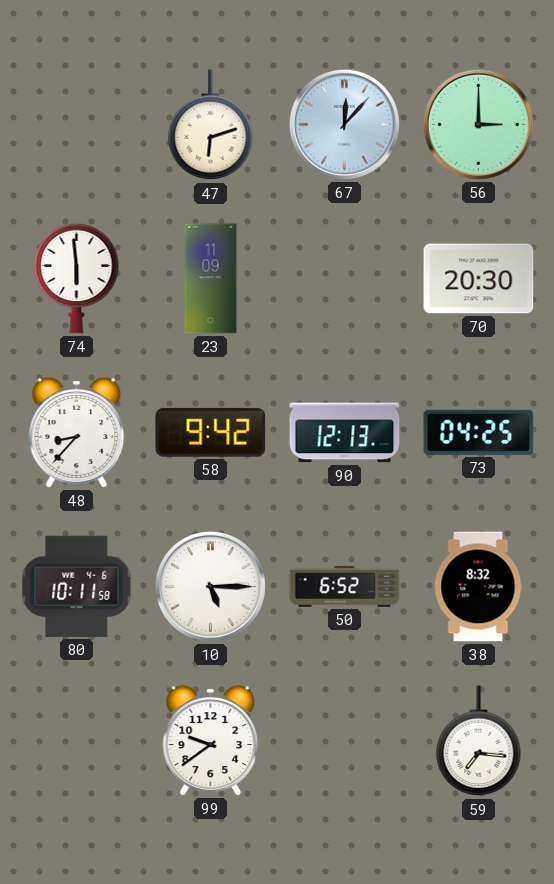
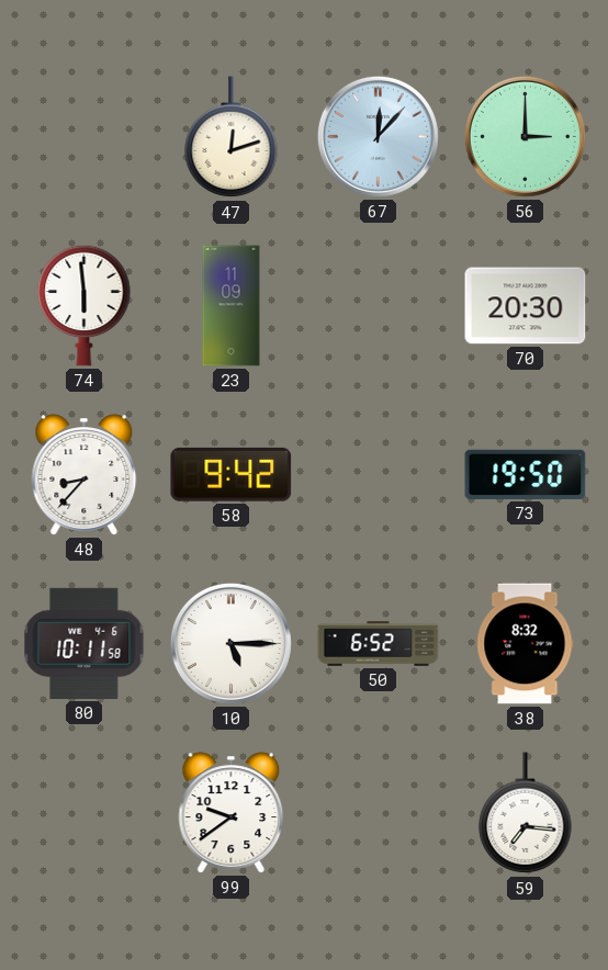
47: 6:12 -> 12:12
90: 12:13 -> none
73: 04:25 -> 19:50
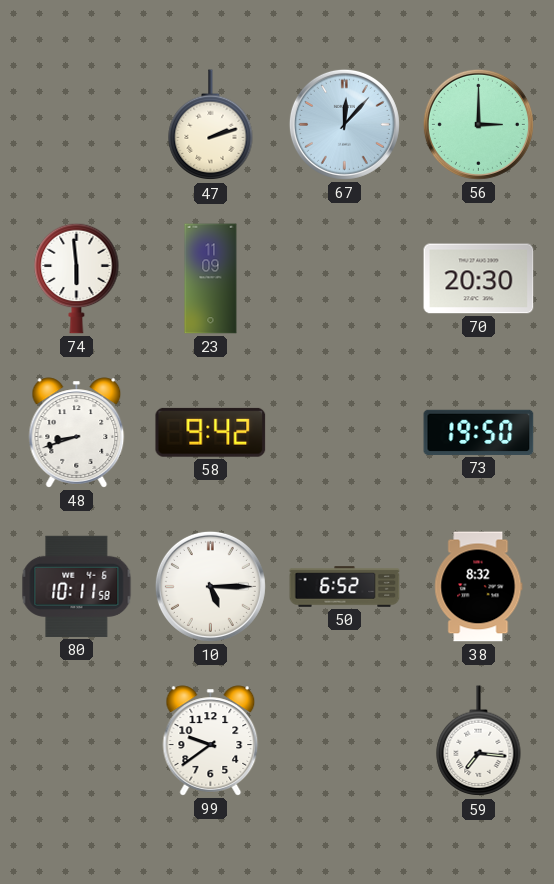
47: 12:12 -> 2:12
48: 8:37 -> 8:42
